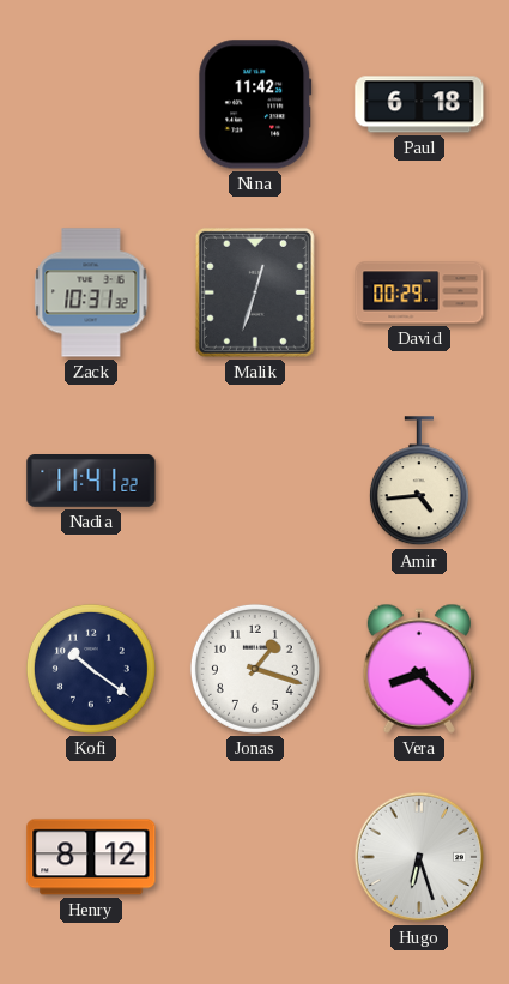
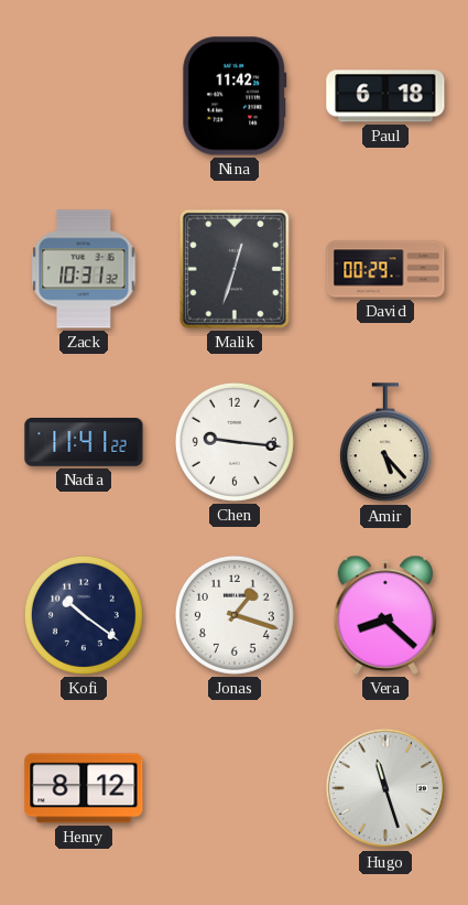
Chen: none -> 9:16
Amir: 4:44 -> 5:23
Hugo: 6:27 -> 11:27
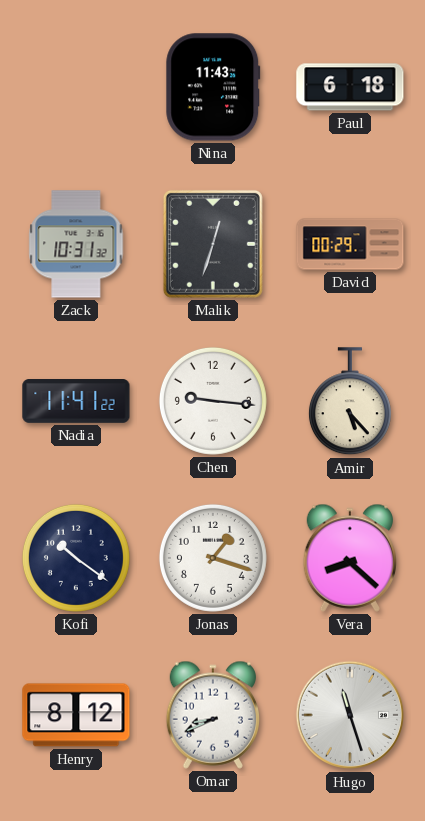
Nina: 11:42 -> 11:43
Omar: none -> 8:41
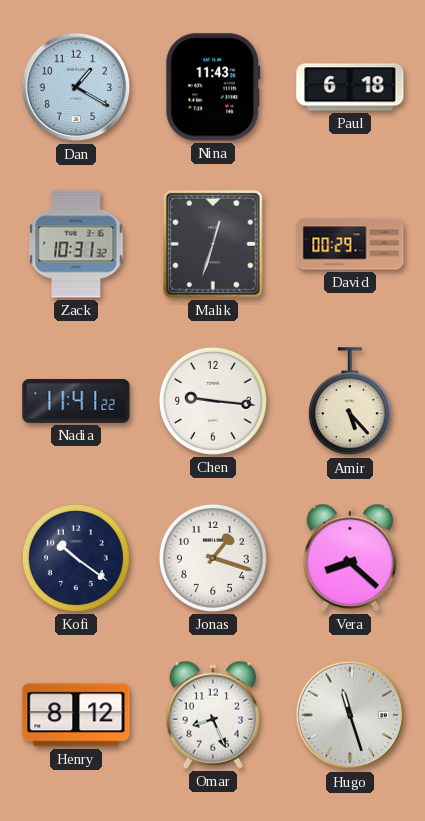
Dan: none -> 1:20
Omar: 8:41 -> 8:26
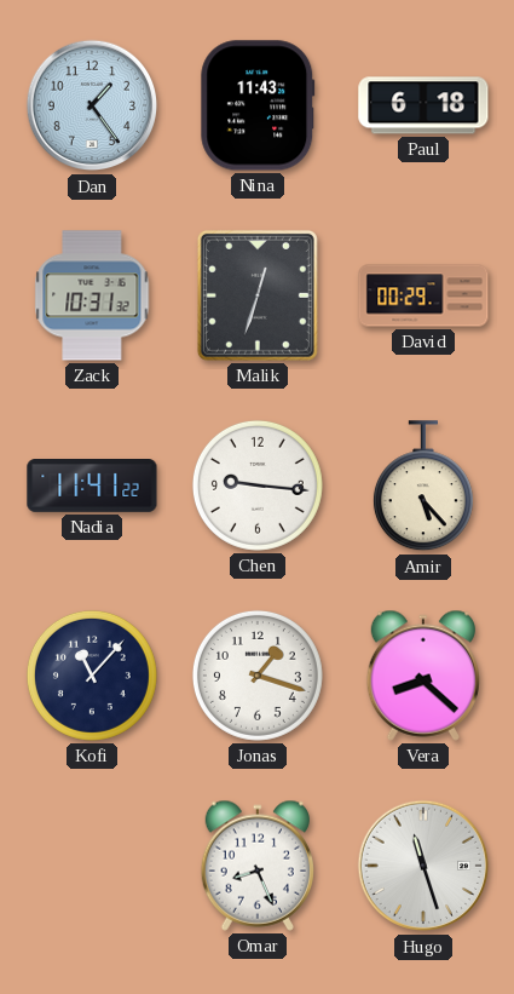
Dan: 1:20 -> 1:24
Kofi: 10:21 -> 11:07
Henry: 8:12 -> none
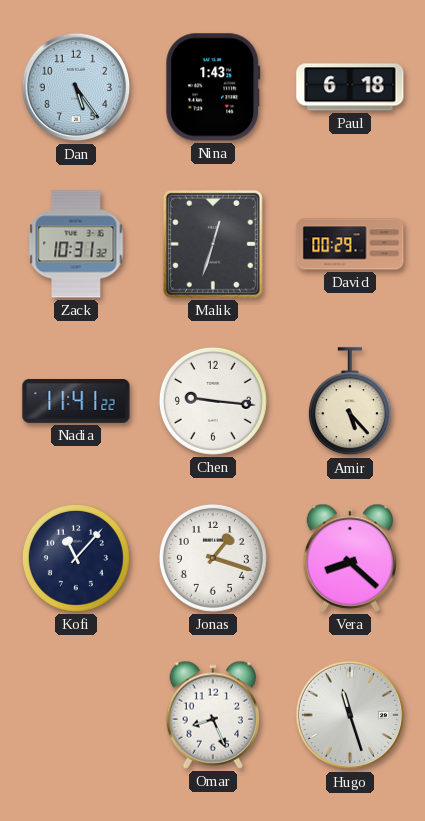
Dan: 1:24 -> 5:24
Nina: 11:43 -> 1:43
